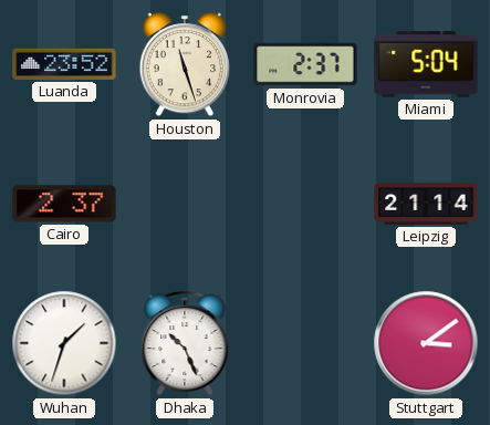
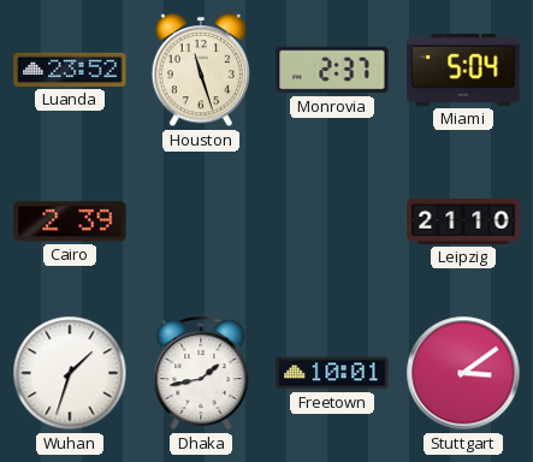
Cairo: 2:37 -> 2:39
Leipzig: 21:14 -> 21:10
Dhaka: 10:26 -> 1:43
Freetown: none -> 10:01
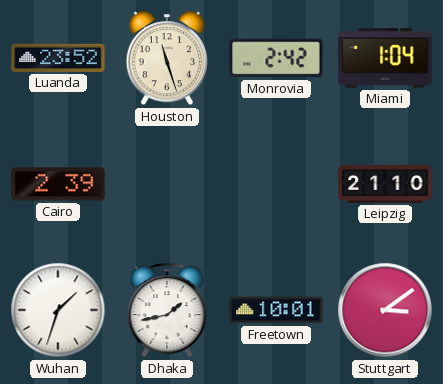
Monrovia: 2:37 -> 2:42
Miami: 5:04 -> 1:04
